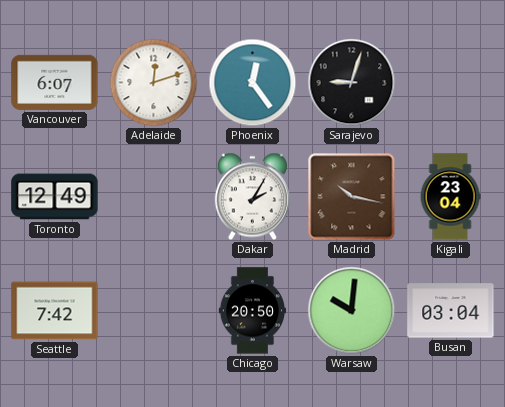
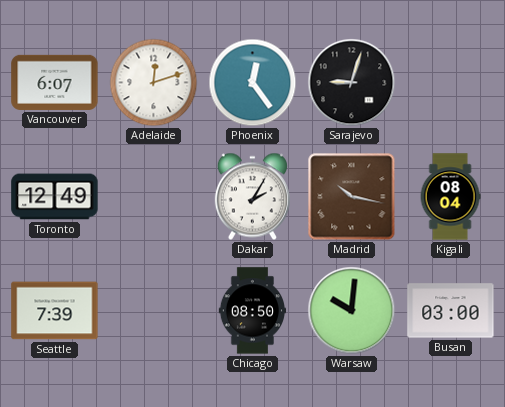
Kigali: 23:04 -> 08:04
Seattle: 7:42 -> 7:39
Chicago: 20:50 -> 08:50
Busan: 03:04 -> 03:00
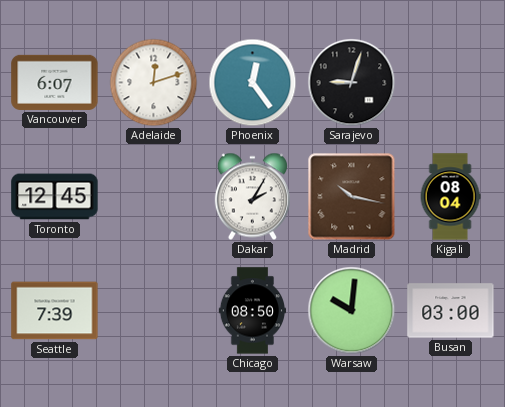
Toronto: 12:49 -> 12:45
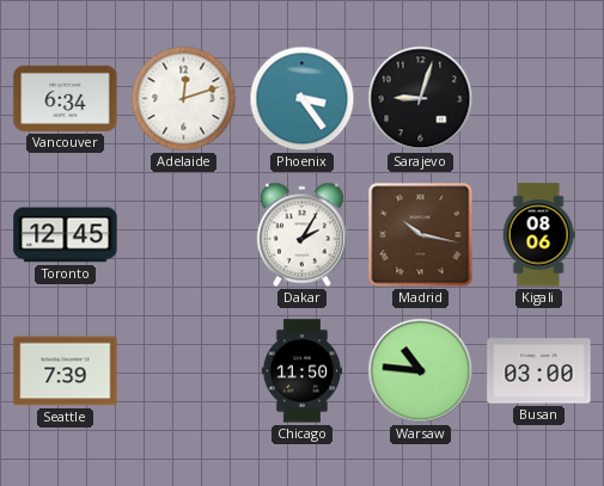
Vancouver: 6:07 -> 6:34
Phoenix: 12:24 -> 3:24
Kigali: 08:04 -> 08:06
Chicago: 08:50 -> 11:50
Warsaw: 10:01 -> 10:46
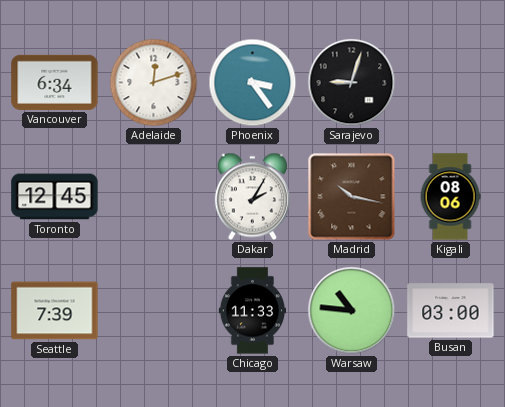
Chicago: 11:50 -> 11:33
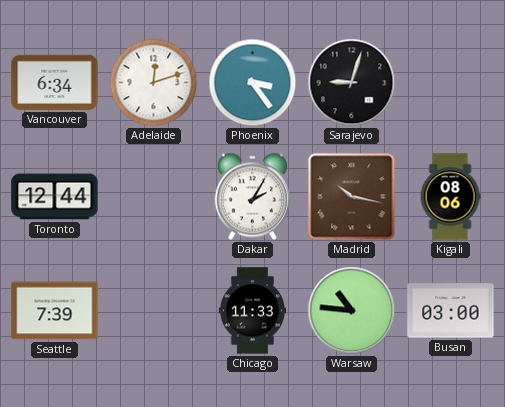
Toronto: 12:45 -> 12:44
